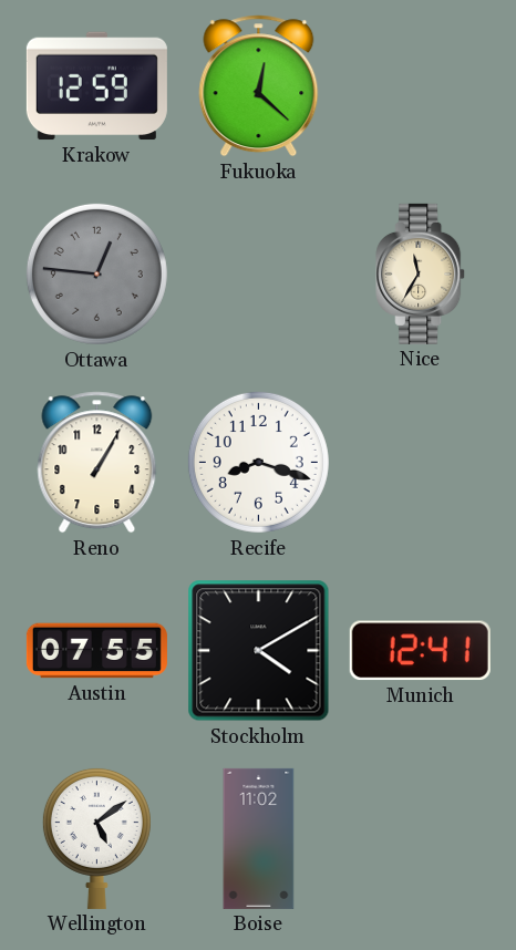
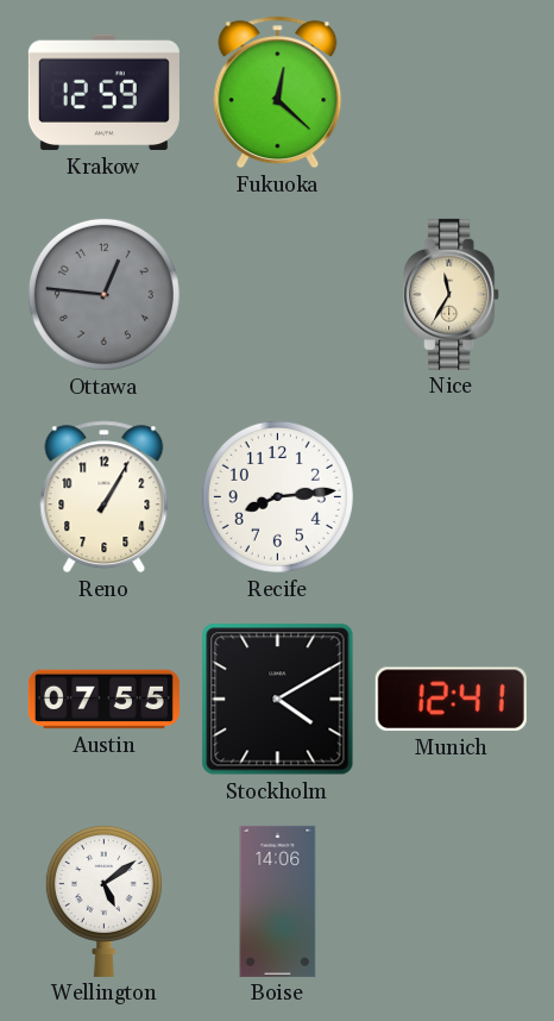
Recife: 8:18 -> 8:14
Boise: 11:02 -> 14:06
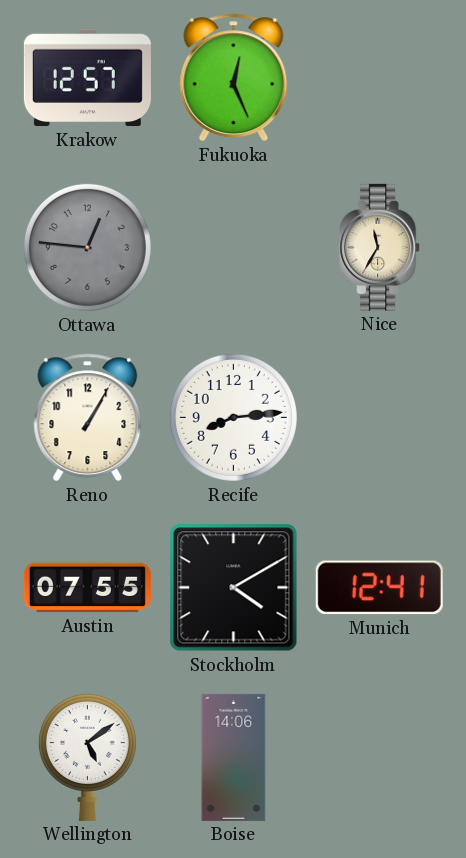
Krakow: 12:59 -> 12:57
Fukuoka: 12:22 -> 12:26
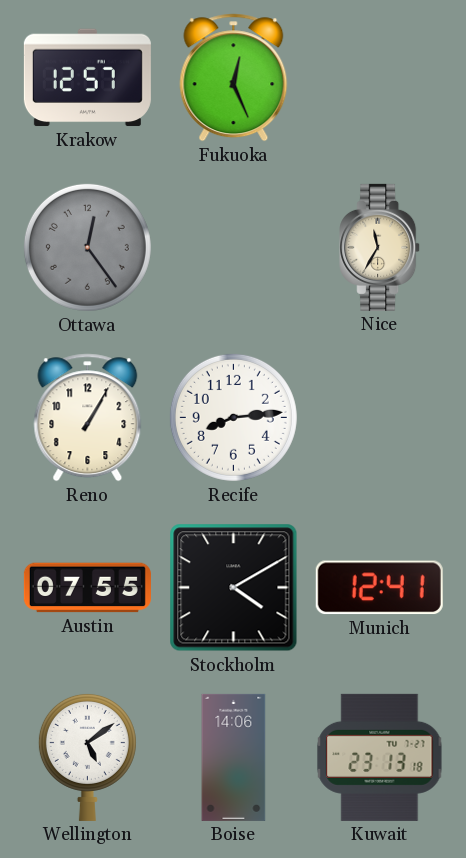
Ottawa: 12:46 -> 12:24
Kuwait: none -> 23:13
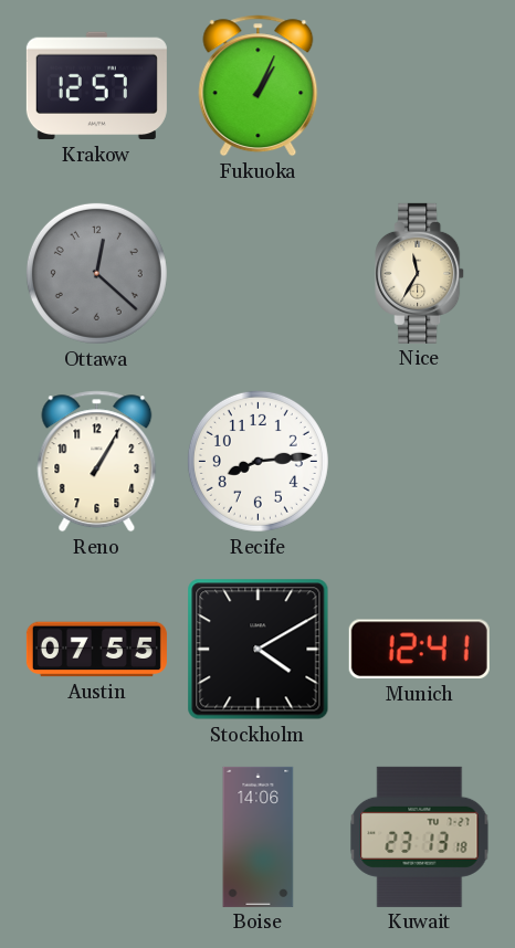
Fukuoka: 12:26 -> 1:04
Ottawa: 12:24 -> 12:22
Wellington: 5:09 -> none
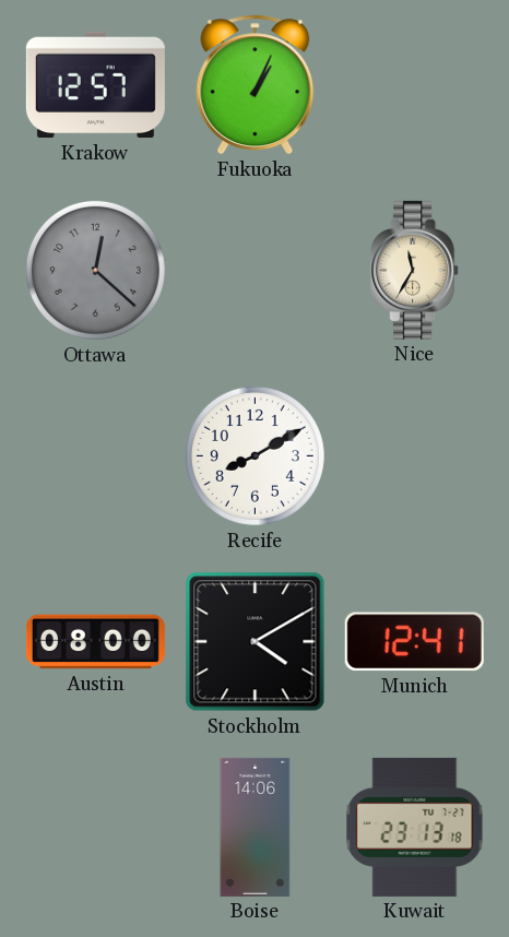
Reno: 1:05 -> none
Recife: 8:14 -> 8:10
Austin: 07:55 -> 08:00
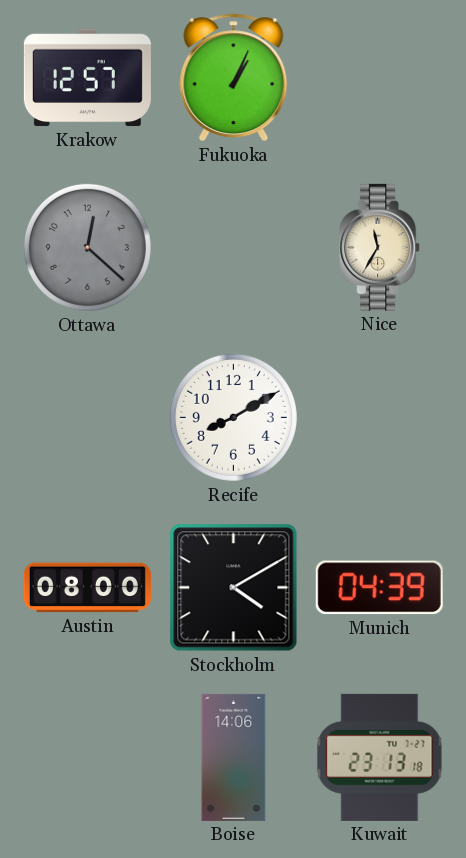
Munich: 12:41 -> 04:39
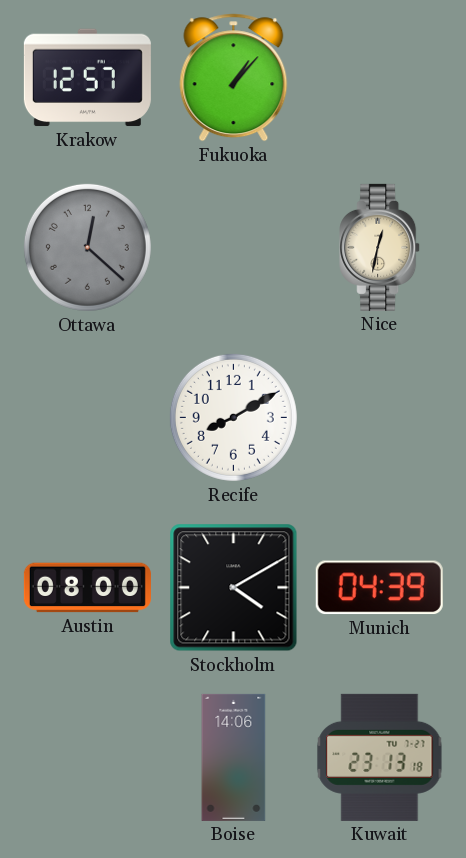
Fukuoka: 1:04 -> 1:07
Nice: 11:35 -> 12:32
